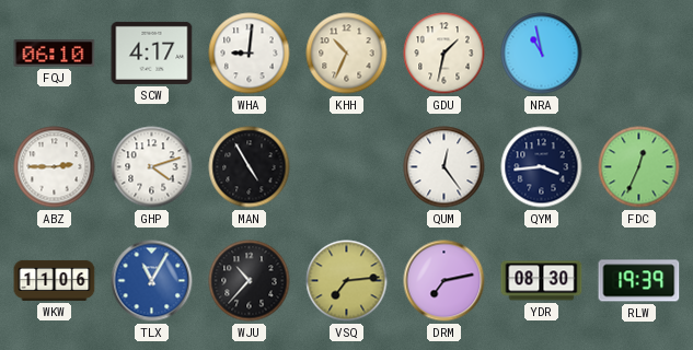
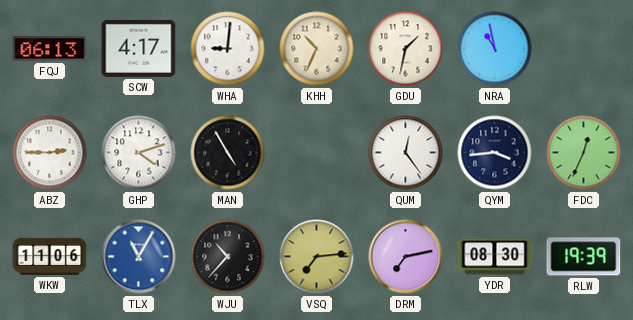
FQJ: 06:10 -> 06:13
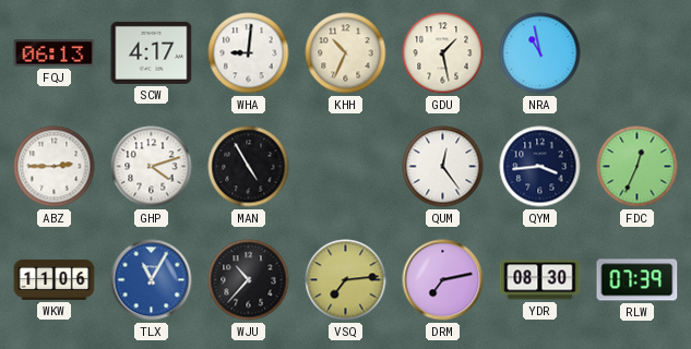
GDU: 1:32 -> 1:28
RLW: 19:39 -> 07:39
